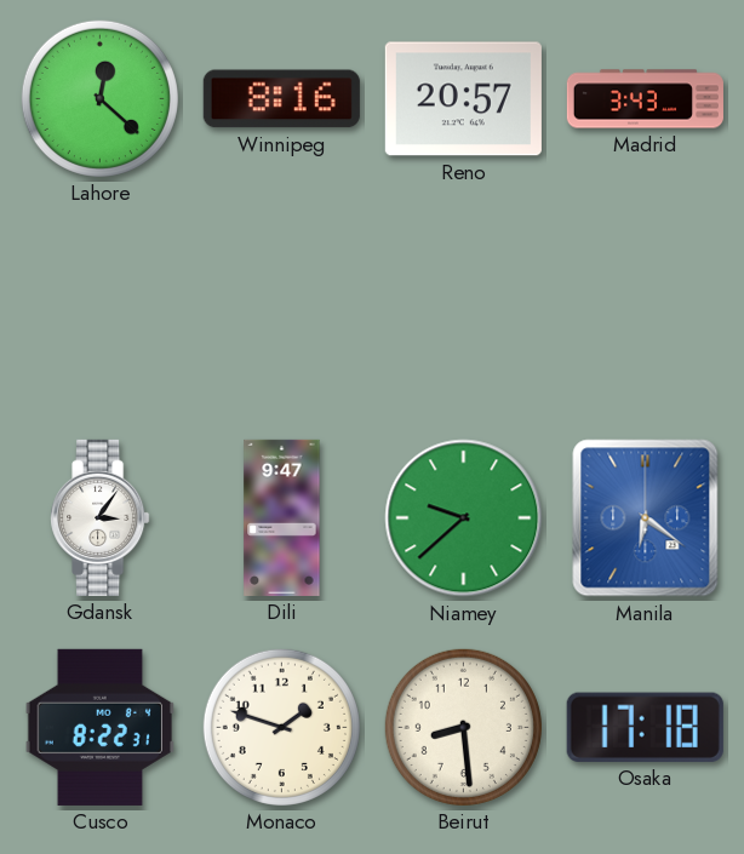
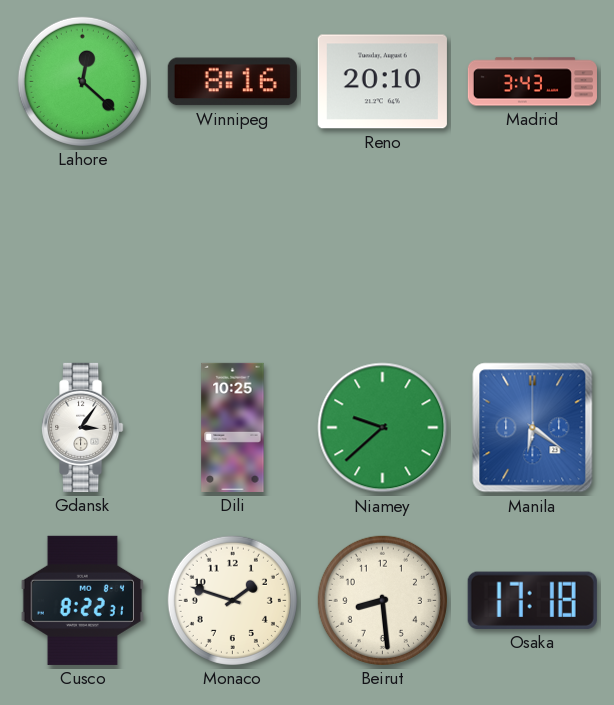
Reno: 20:57 -> 20:10
Dili: 9:47 -> 10:25
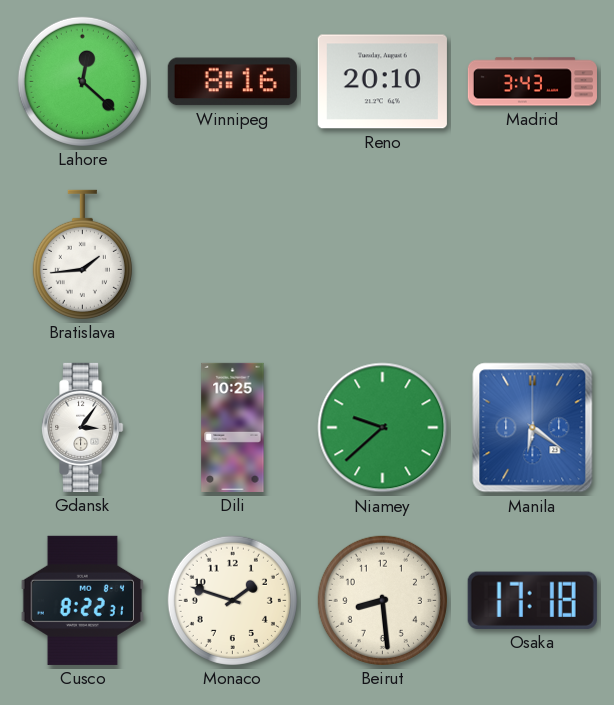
Bratislava: none -> 1:44
